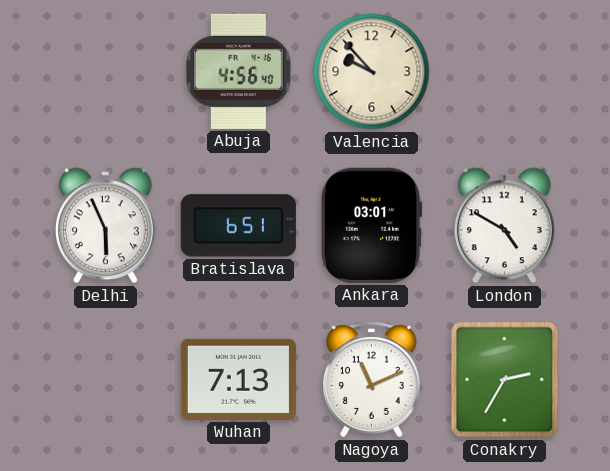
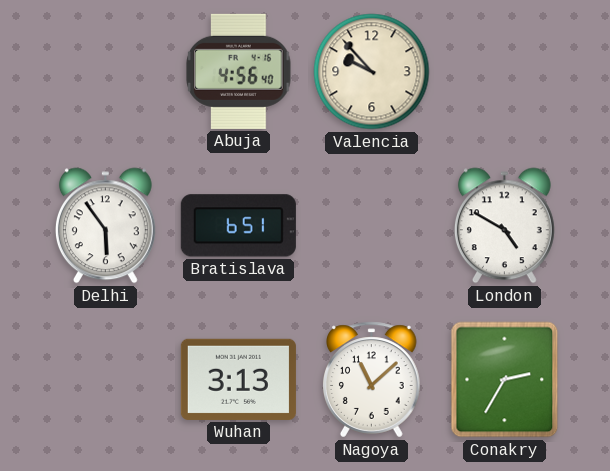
Delhi: 5:56 -> 5:54
Ankara: 03:01 -> none
Wuhan: 7:13 -> 3:13
Nagoya: 11:11 -> 11:08
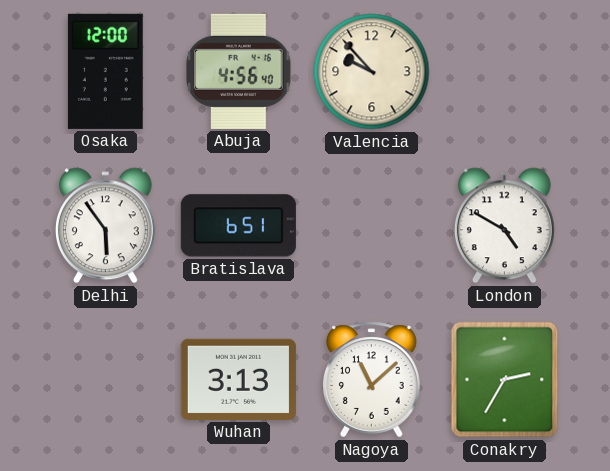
Osaka: none -> 12:00
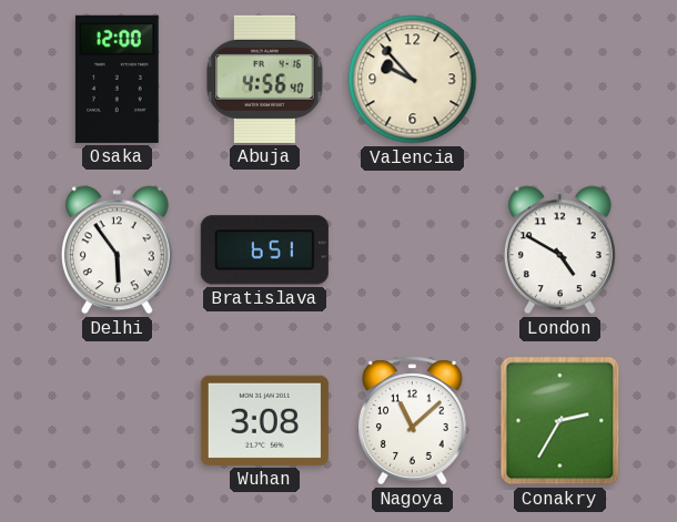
Wuhan: 3:13 -> 3:08
